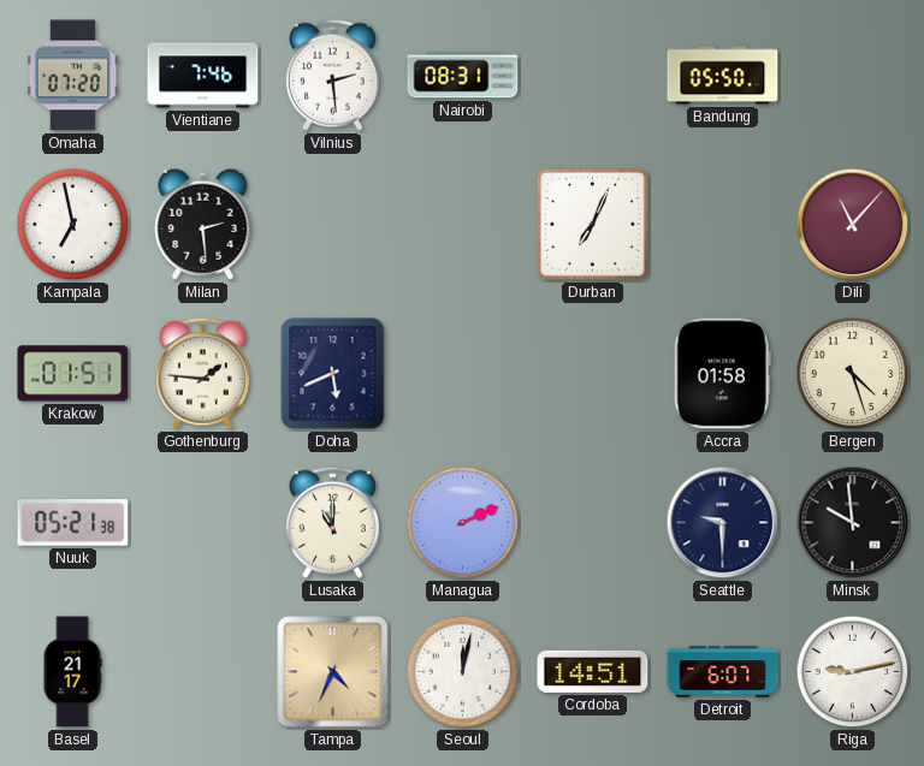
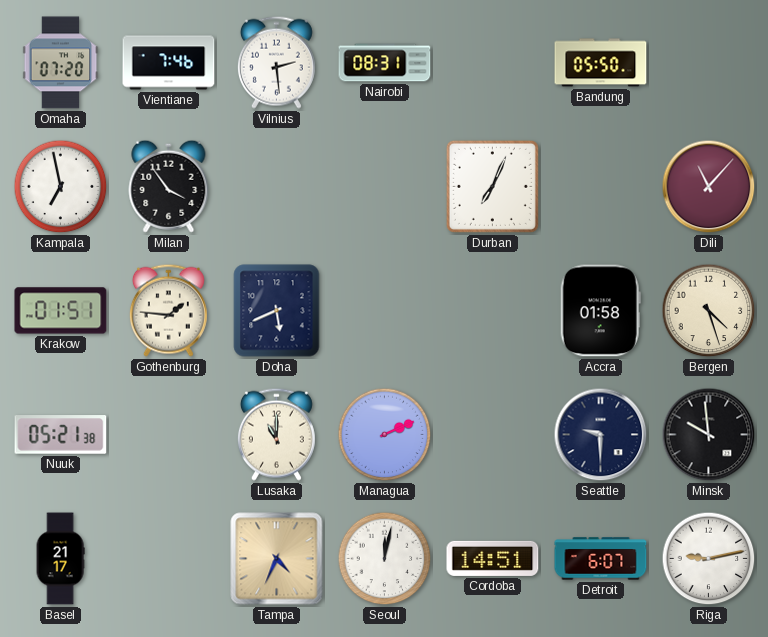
Milan: 2:29 -> 3:54
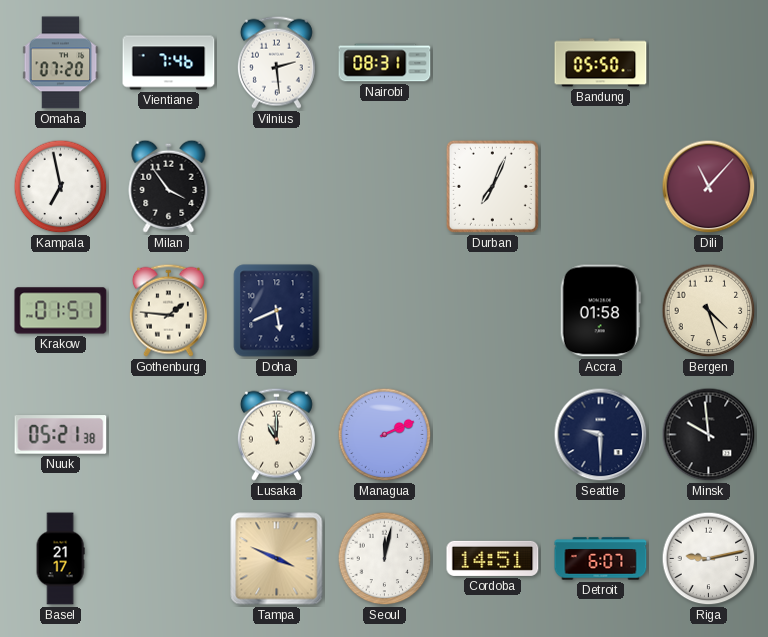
Tampa: 4:34 -> 3:49
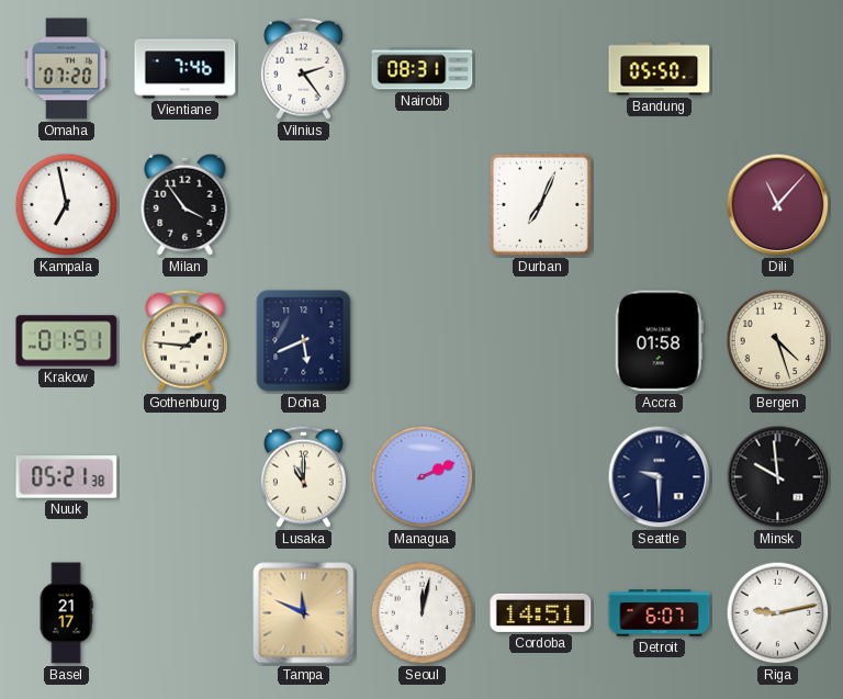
Vilnius: 2:29 -> 2:24
Tampa: 3:49 -> 11:49
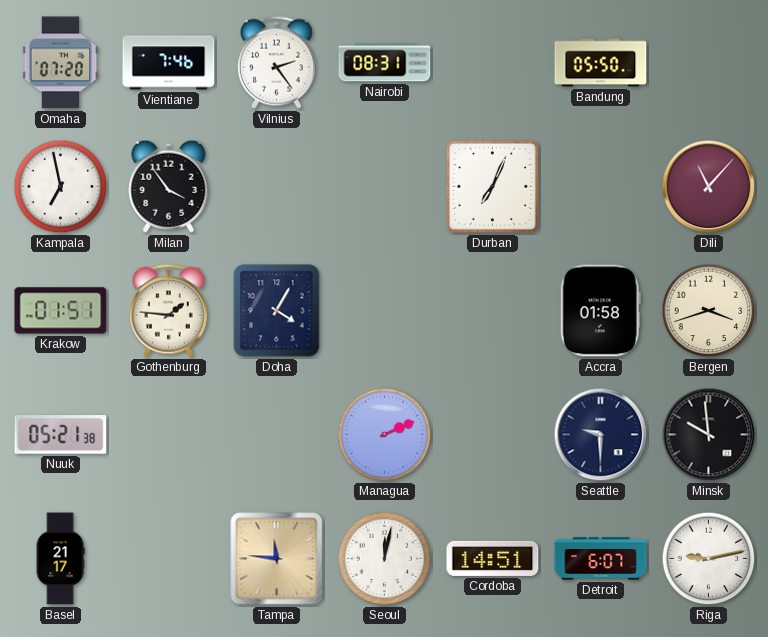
Doha: 5:41 -> 4:05
Bergen: 4:27 -> 3:42
Lusaka: 11:00 -> none
Tampa: 11:49 -> 11:46
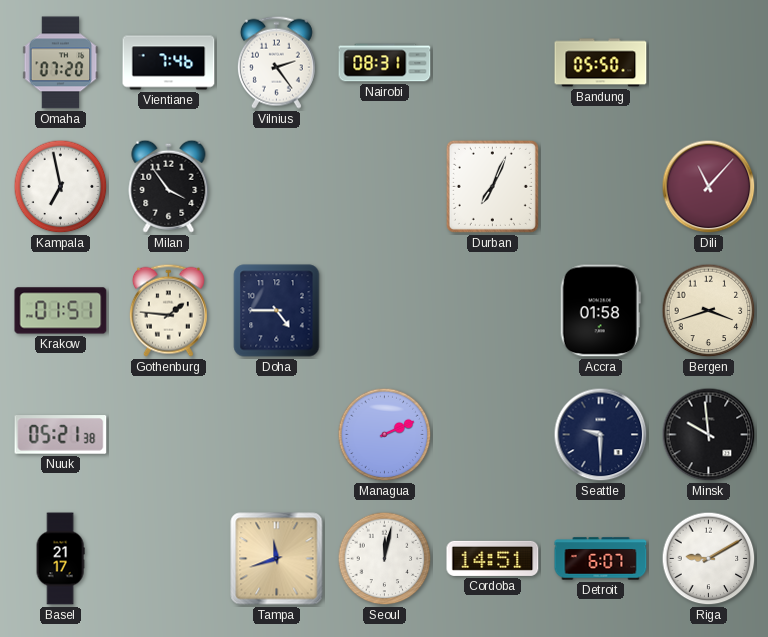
Doha: 4:05 -> 4:45
Tampa: 11:46 -> 11:42
Riga: 9:13 -> 9:10
